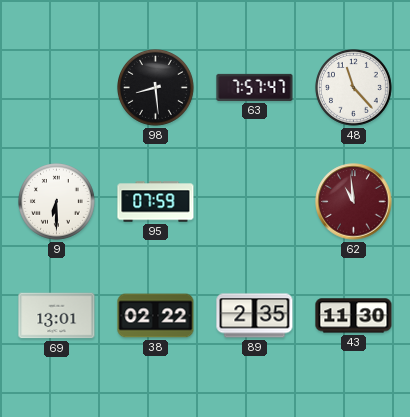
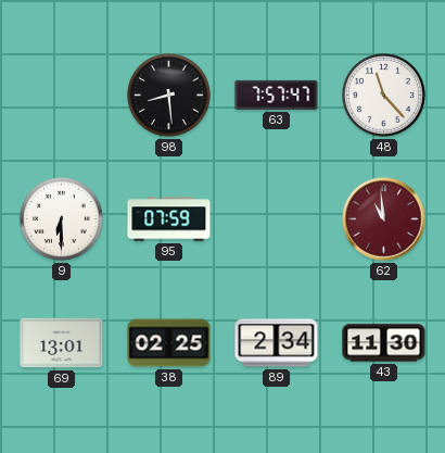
38: 02:22 -> 02:25
89: 2:35 -> 2:34
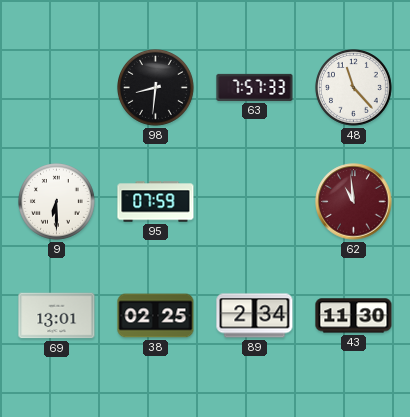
98: 8:29 -> 8:31
63: 7:57:47 -> 7:57:33
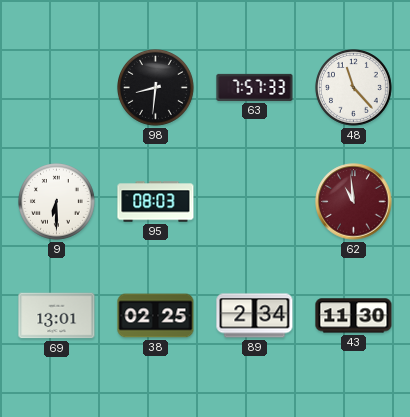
95: 07:59 -> 08:03
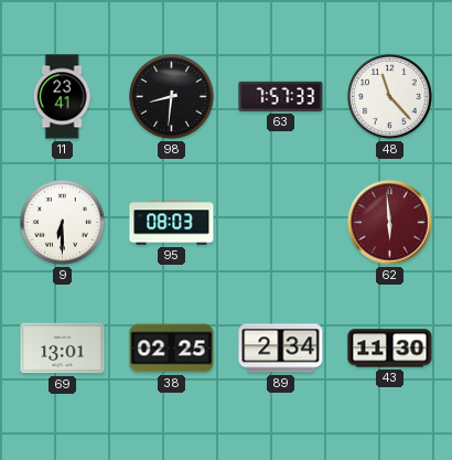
11: none -> 23:41
62: 10:59 -> 5:59
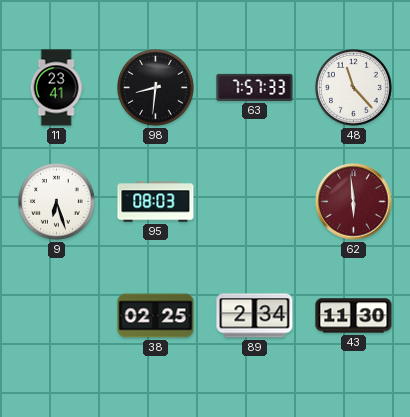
9: 6:30 -> 6:27
69: 13:01 -> none
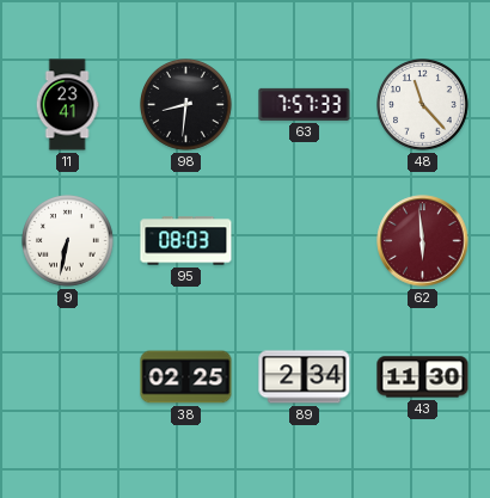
9: 6:27 -> 6:32
